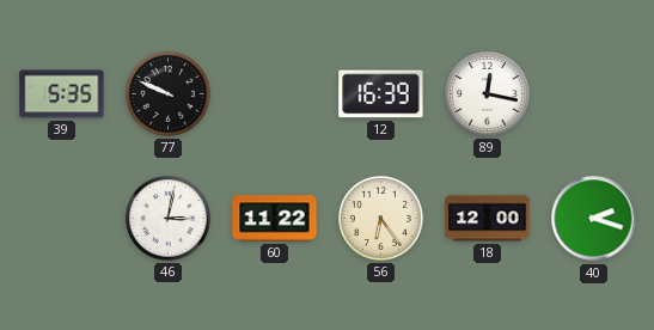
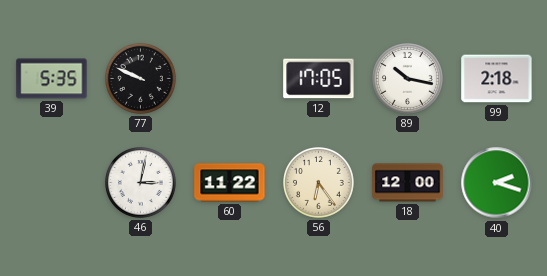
12: 16:39 -> 17:05
89: 12:17 -> 10:17
99: none -> 2:18
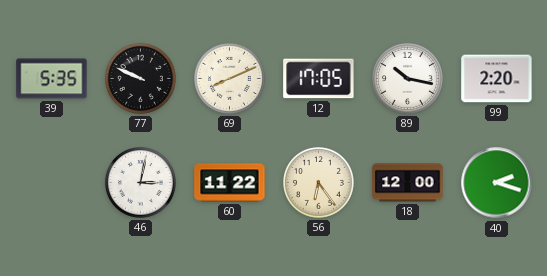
69: none -> 8:11
99: 2:18 -> 2:20
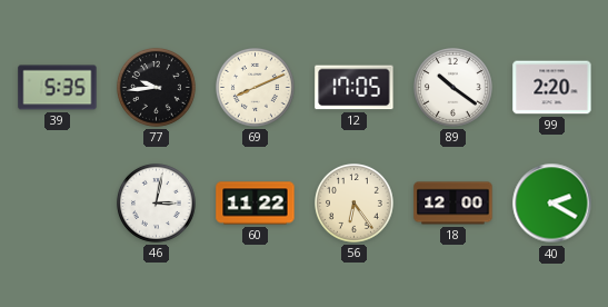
77: 9:49 -> 9:44
89: 10:17 -> 10:21
40: 2:18 -> 2:20
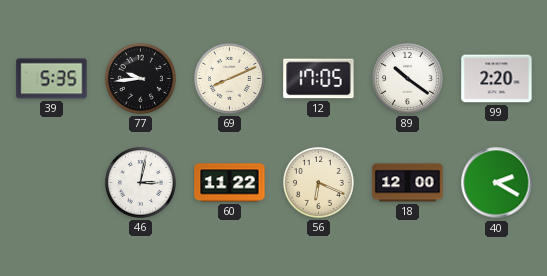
56: 6:24 -> 6:19
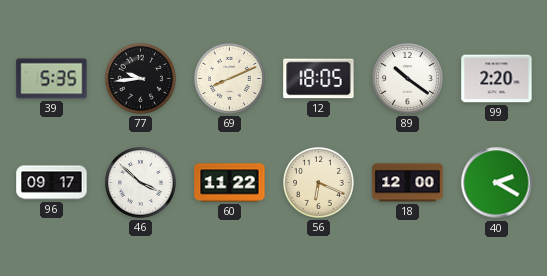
12: 17:05 -> 18:05
96: none -> 09:17
46: 3:02 -> 3:52
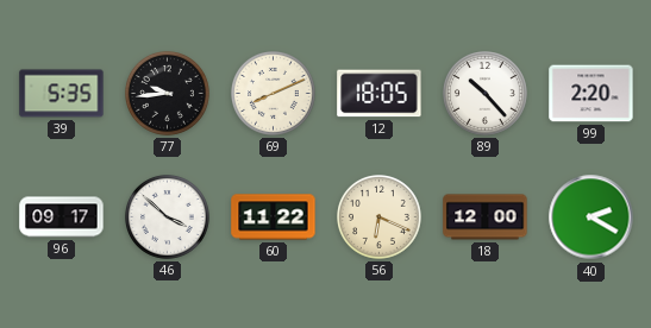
89: 10:21 -> 10:23
